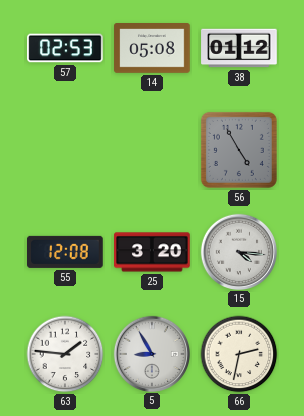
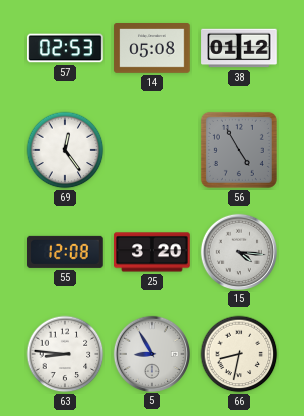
69: none -> 12:24
63: 1:46 -> 8:46
66: 2:32 -> 8:32
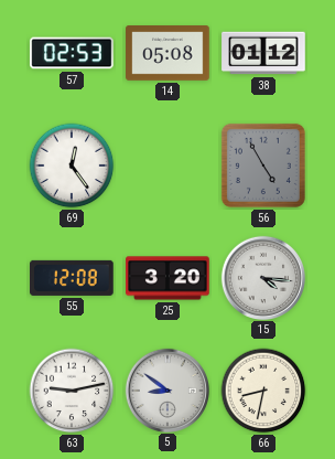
63: 8:46 -> 9:13
5: 8:55 -> 8:51
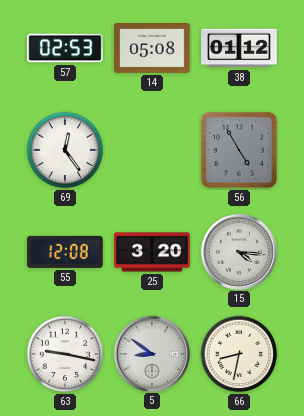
63: 9:13 -> 9:17
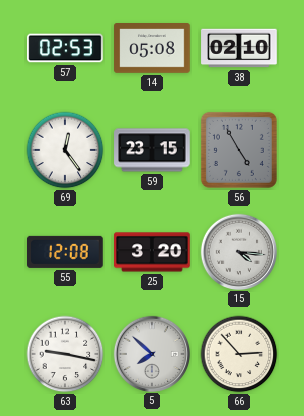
38: 01:12 -> 02:10
59: none -> 23:15
5: 8:51 -> 7:52
66: 8:32 -> 2:53
